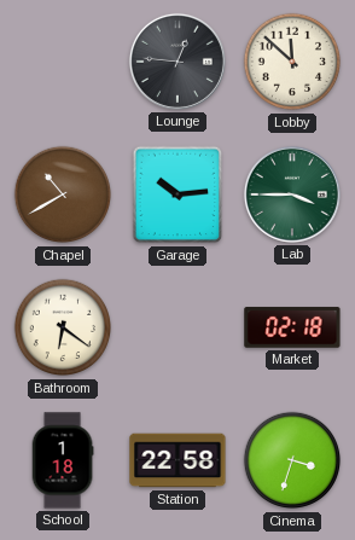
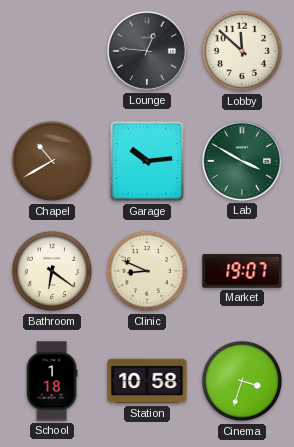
Lab: 3:45 -> 3:50
Clinic: none -> 8:49
Market: 02:18 -> 19:07
Station: 22:58 -> 10:58
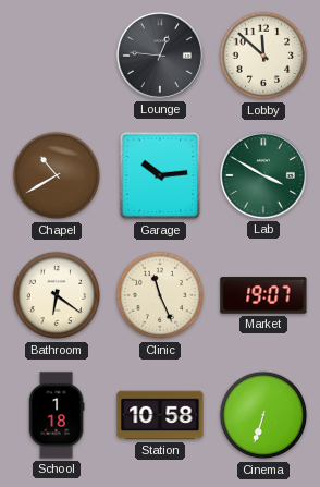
Clinic: 8:49 -> 11:26
Cinema: 3:33 -> 6:33
